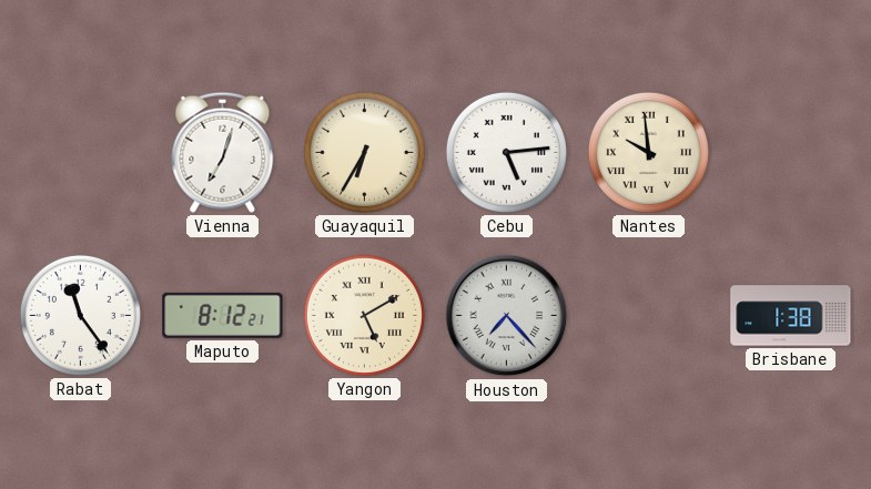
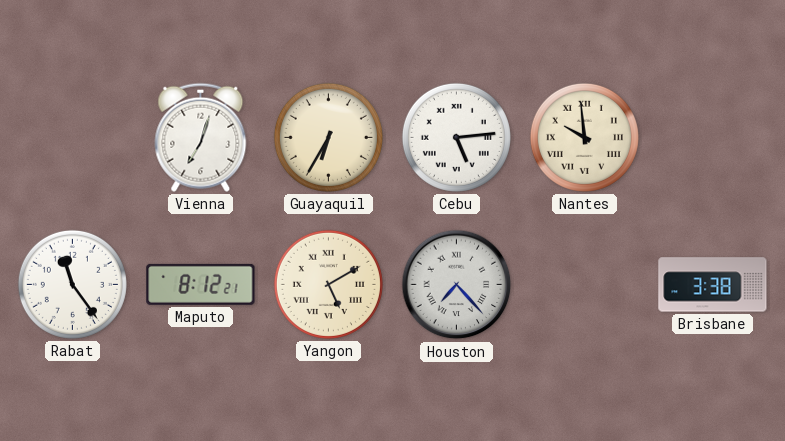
Brisbane: 1:38 -> 3:38
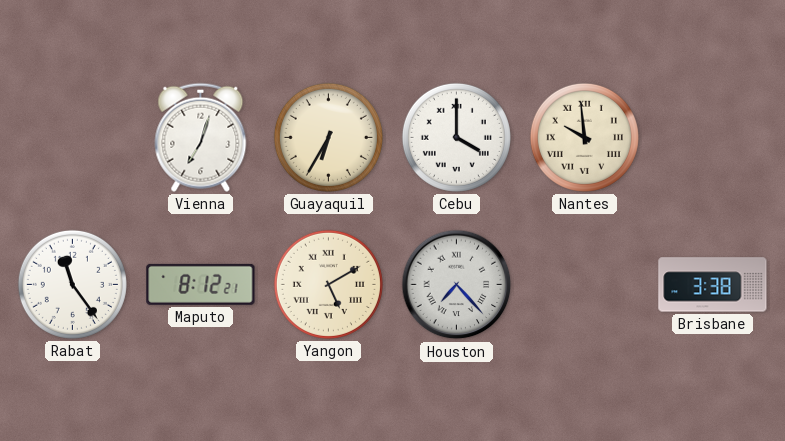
Cebu: 5:14 -> 4:00
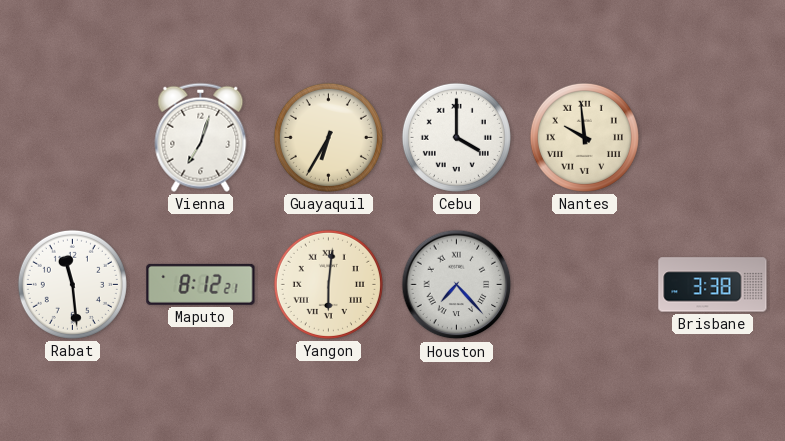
Rabat: 11:24 -> 11:29
Yangon: 5:10 -> 6:01
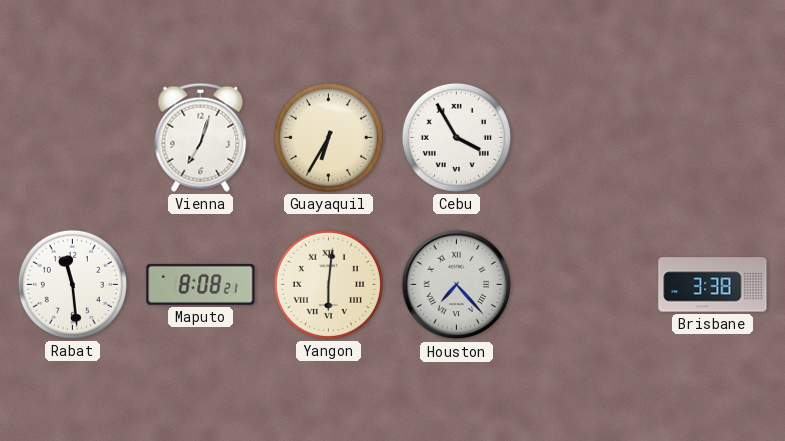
Cebu: 4:00 -> 3:55
Nantes: 9:59 -> none
Maputo: 8:12 -> 8:08
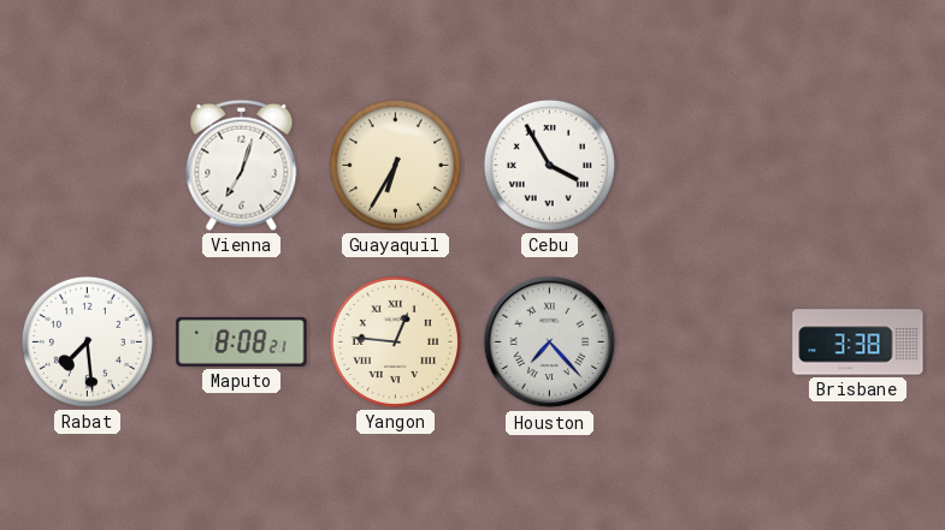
Rabat: 11:29 -> 7:29
Yangon: 6:01 -> 12:46
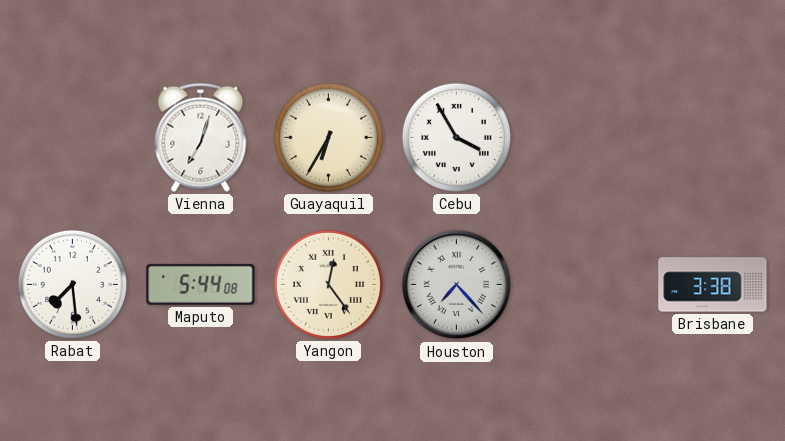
Maputo: 8:08 -> 5:44
Yangon: 12:46 -> 12:24
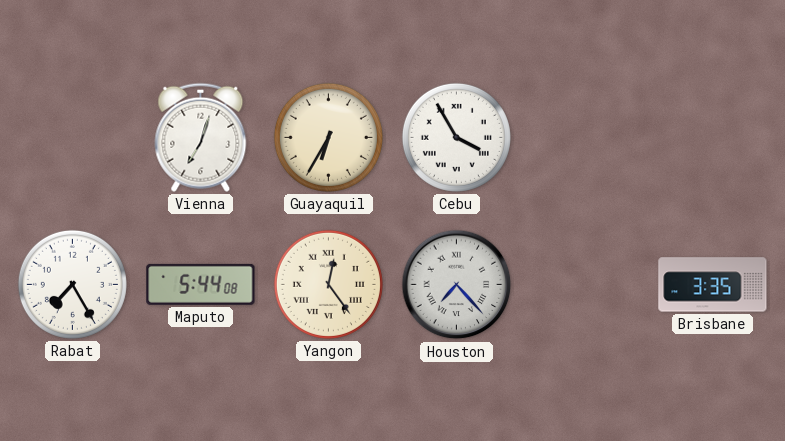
Rabat: 7:29 -> 7:25
Brisbane: 3:38 -> 3:35
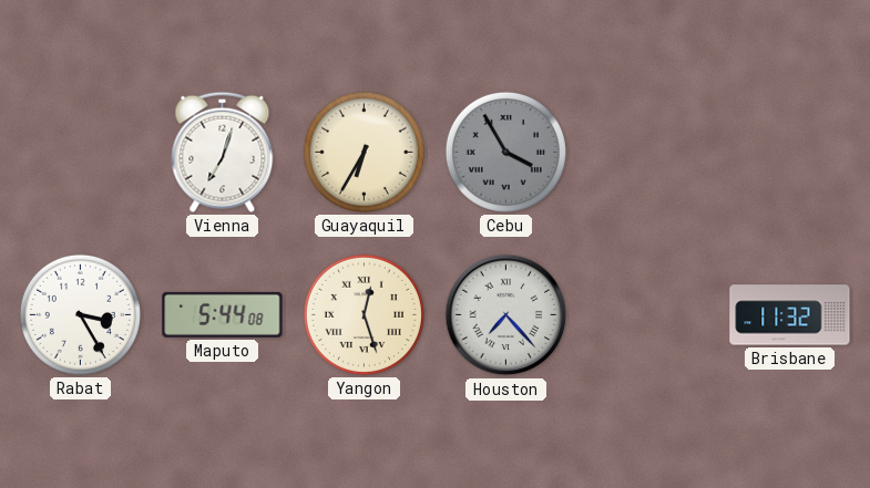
Cebu dial: white -> grey
Rabat: 7:25 -> 3:25
Yangon: 12:24 -> 12:27
Brisbane: 3:35 -> 11:32
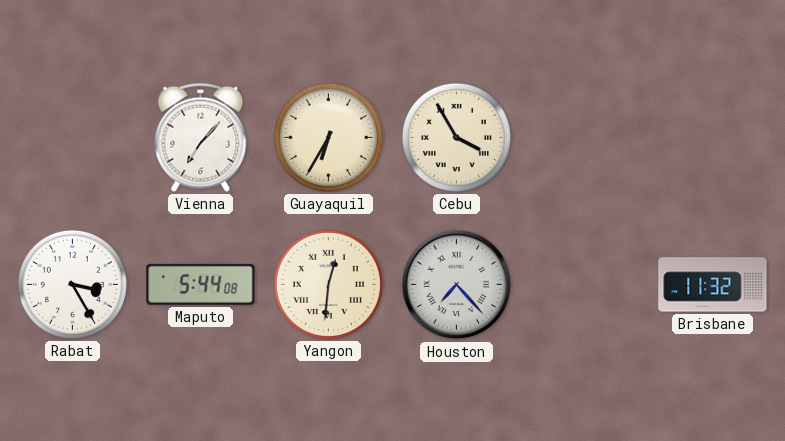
Vienna: 7:03 -> 7:07
Cebu dial: grey -> cream
Yangon: 12:27 -> 12:31
